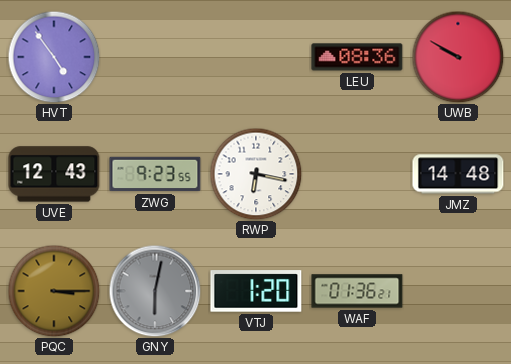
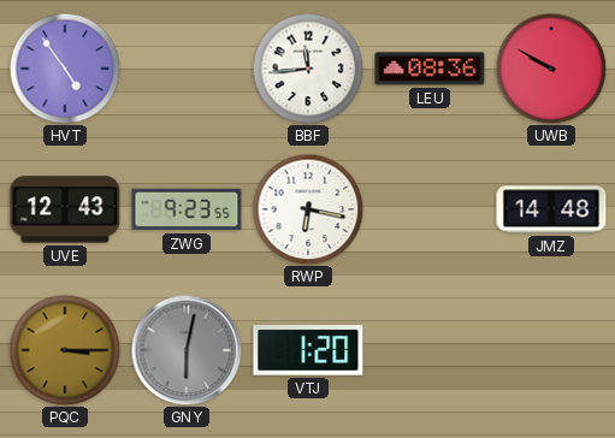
BBF: none -> 11:44
WAF: 01:36 -> none
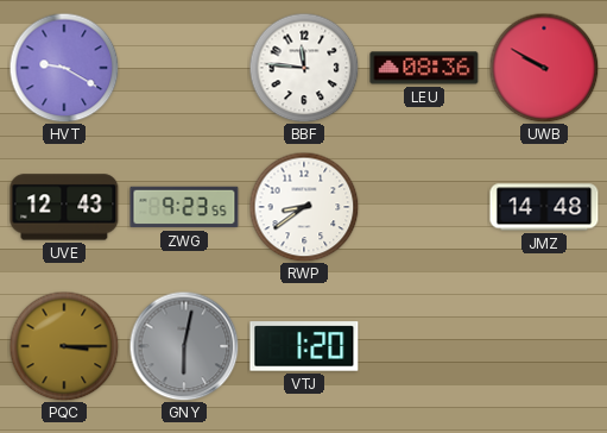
HVT: 4:54 -> 9:20
BBF: 11:44 -> 11:46
RWP: 6:17 -> 8:39
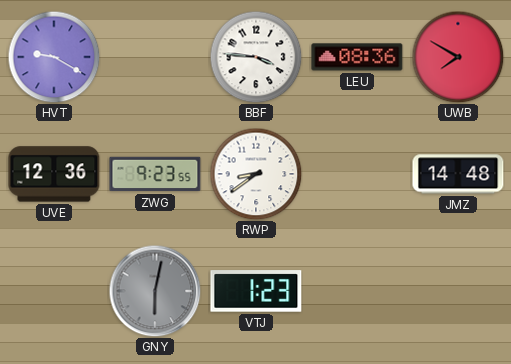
BBF: 11:46 -> 3:46
UWB: 9:50 -> 7:50
UVE: 12:43 -> 12:36
PQC: 3:15 -> none
VTJ: 1:20 -> 1:23
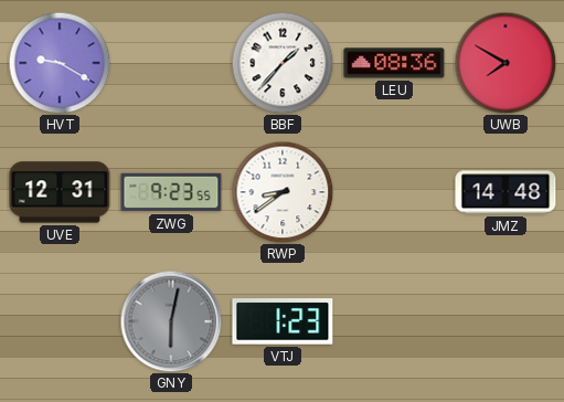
BBF: 3:46 -> 1:37
UVE: 12:36 -> 12:31
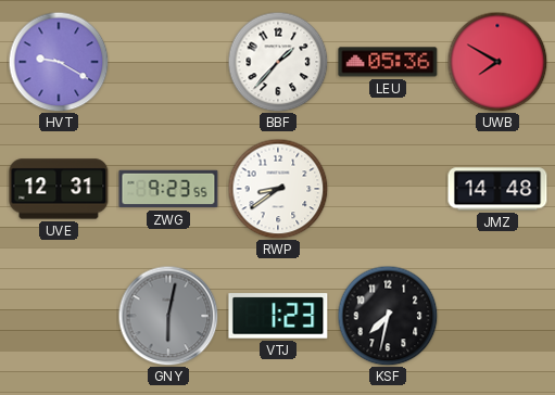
LEU: 08:36 -> 05:36
KSF: none -> 7:32
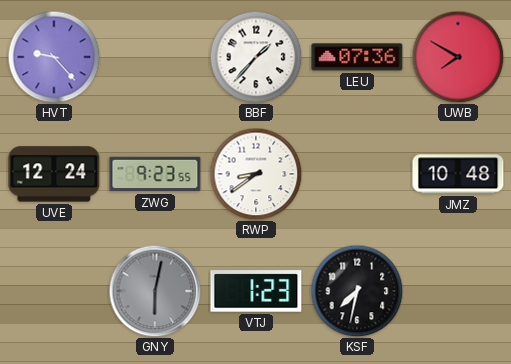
HVT: 9:20 -> 9:23
LEU: 05:36 -> 07:36
UVE: 12:31 -> 12:24
JMZ: 14:48 -> 10:48
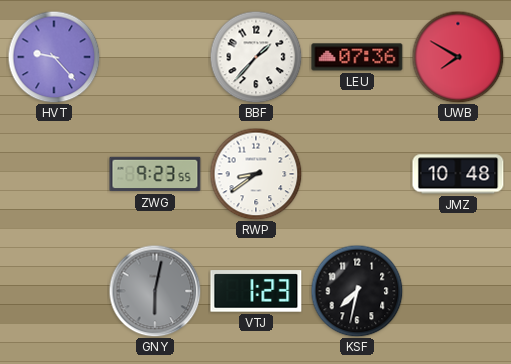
UVE: 12:24 -> none
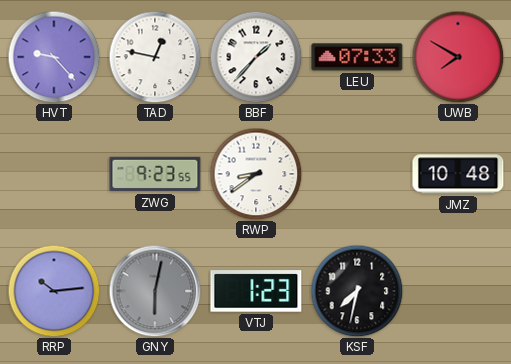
TAD: none -> 12:47
LEU: 07:36 -> 07:33
RRP: none -> 10:14
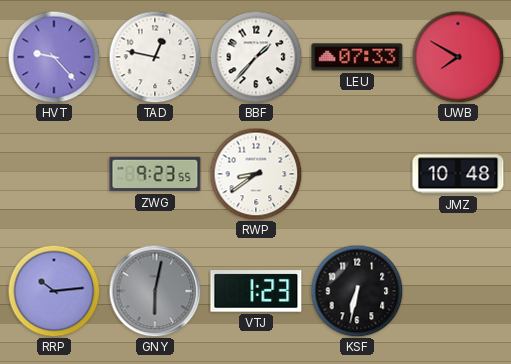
KSF: 7:32 -> 6:32
